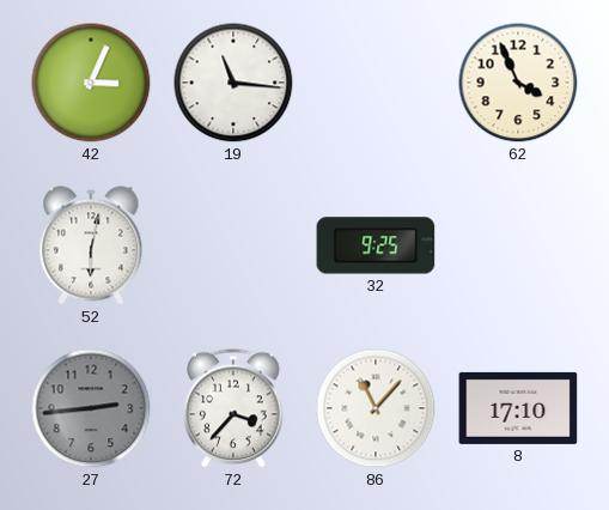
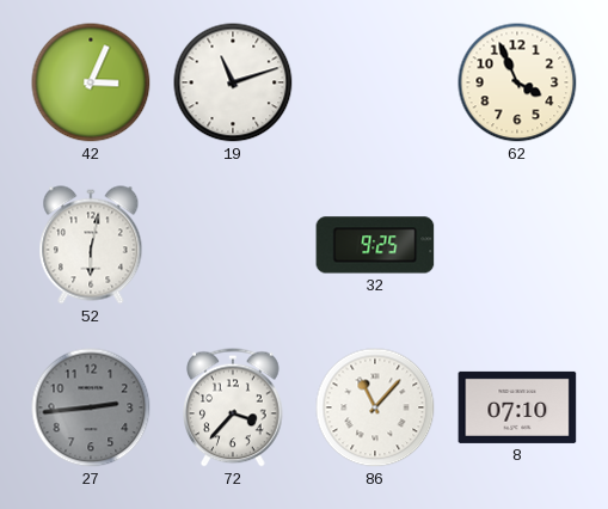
19: 11:16 -> 11:12
8: 17:10 -> 07:10
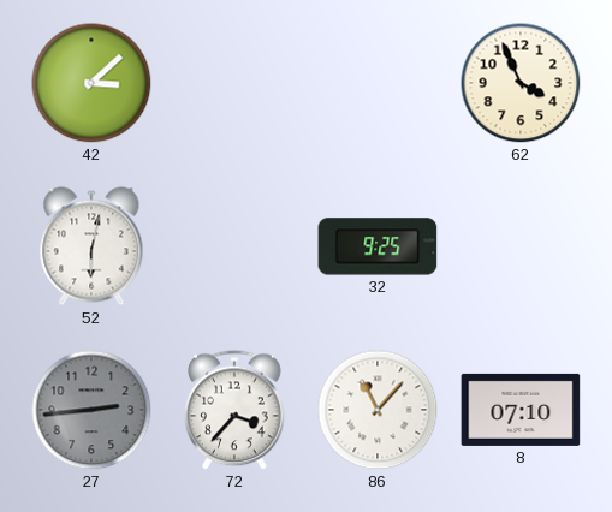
42: 3:04 -> 3:08
19: 11:12 -> none
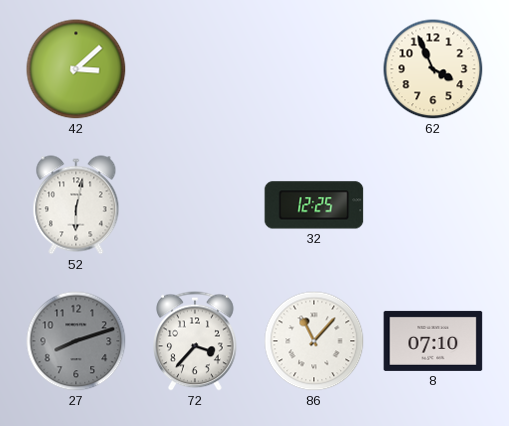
32: 9:25 -> 12:25
27: 2:44 -> 8:12
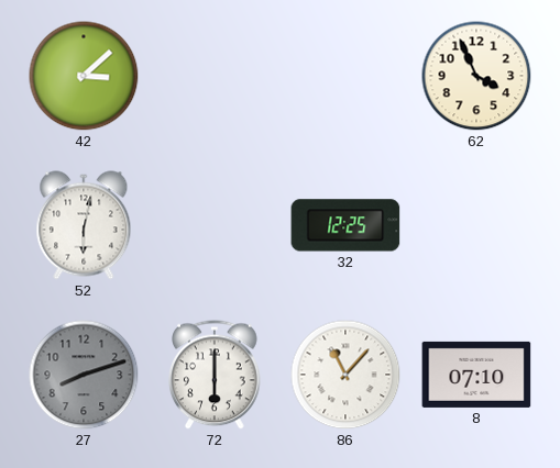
72: 3:37 -> 6:00
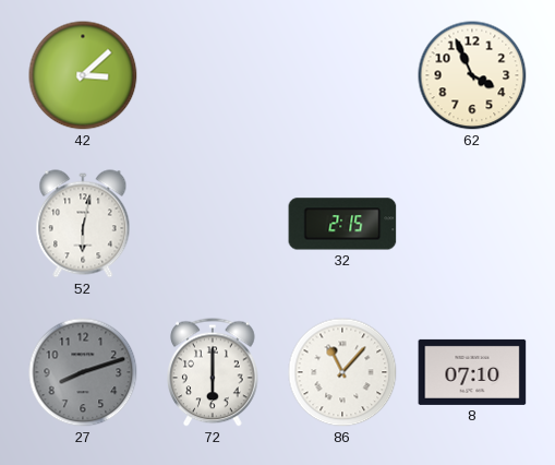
32: 12:25 -> 2:15
